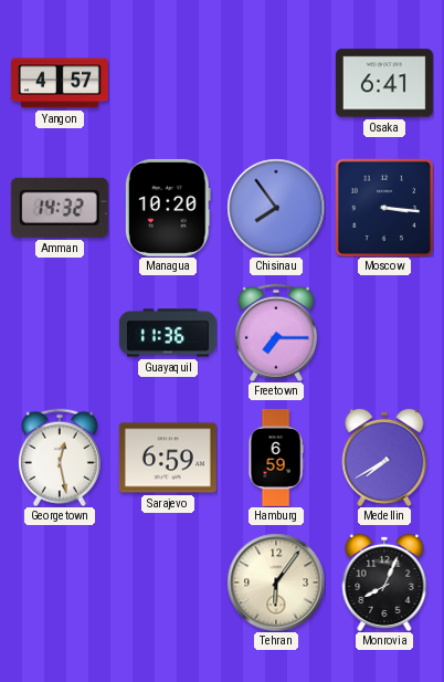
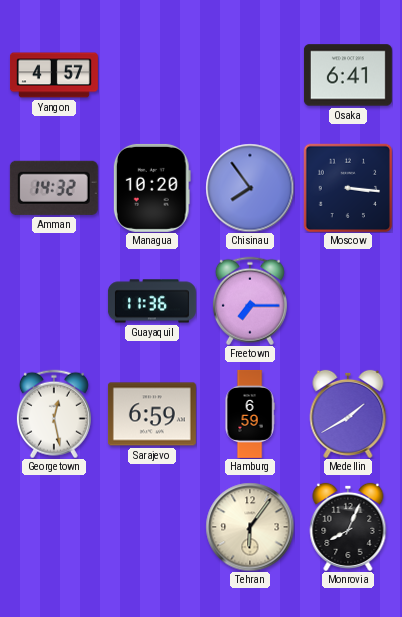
Medellin: 7:40 -> 1:40
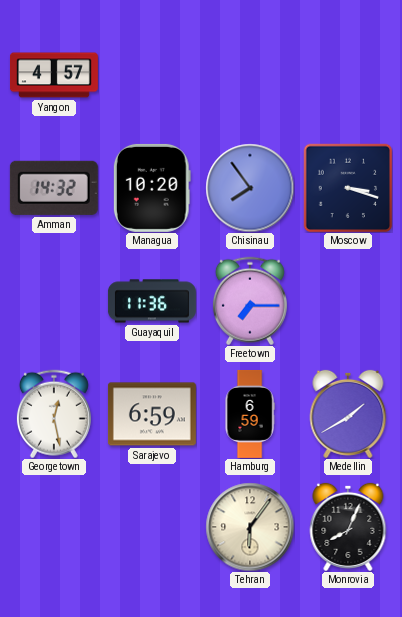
Osaka: 6:41 -> none
Moscow: 3:16 -> 3:18
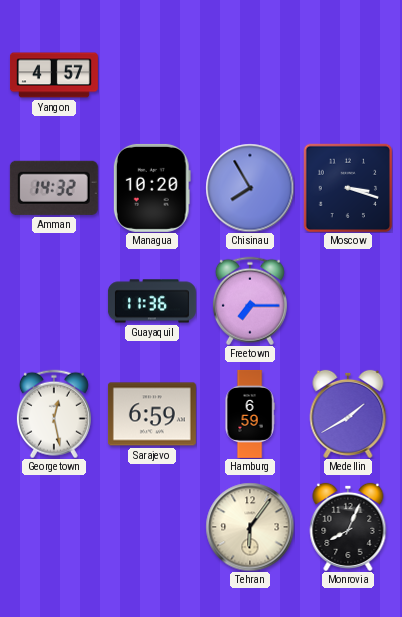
Chisinau: 7:54 -> 7:55
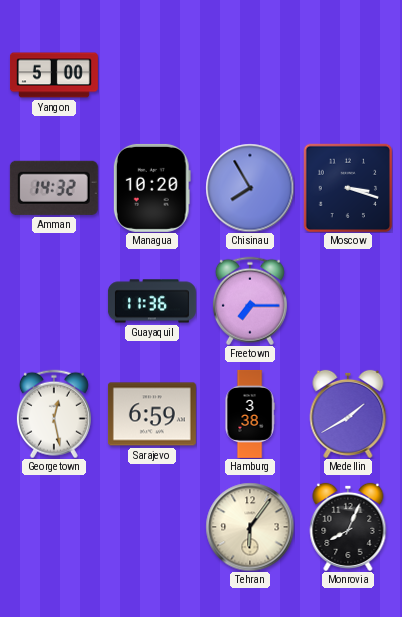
Yangon: 4:57 -> 5:00
Hamburg: 6:59 -> 3:38
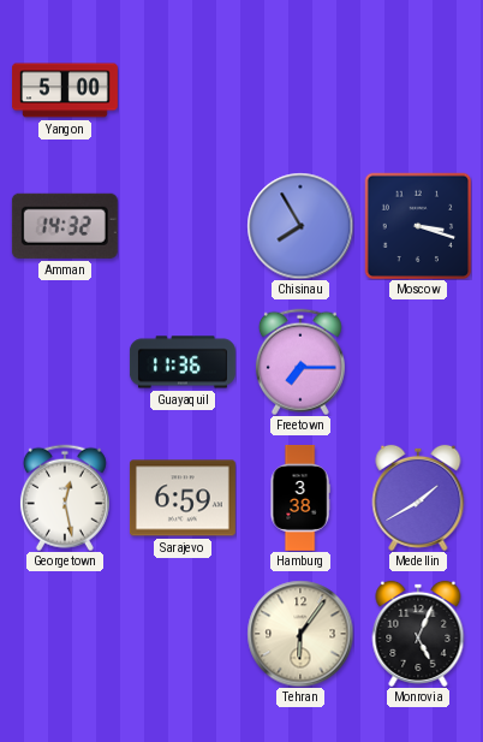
Managua: 10:20 -> none
Monrovia: 8:04 -> 5:04
